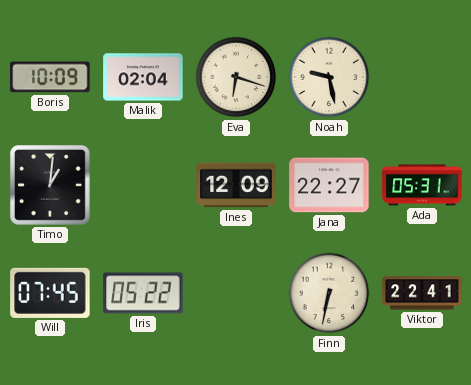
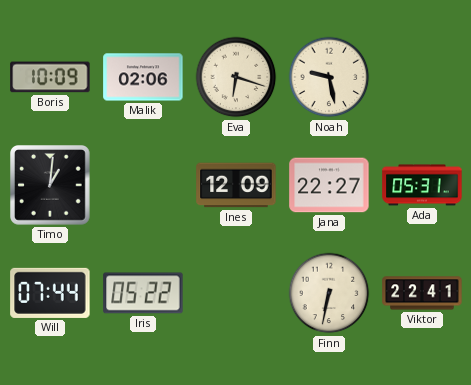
Malik: 02:04 -> 02:06
Will: 07:45 -> 07:44
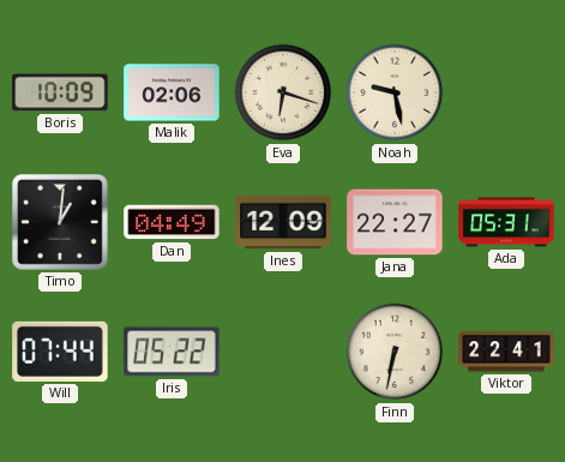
Dan: none -> 04:49
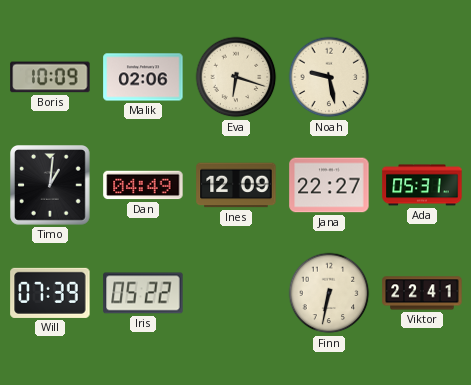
Will: 07:44 -> 07:39
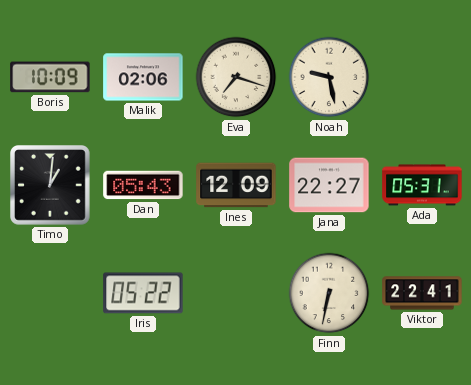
Eva: 6:18 -> 7:18
Dan: 04:49 -> 05:43
Will: 07:39 -> none
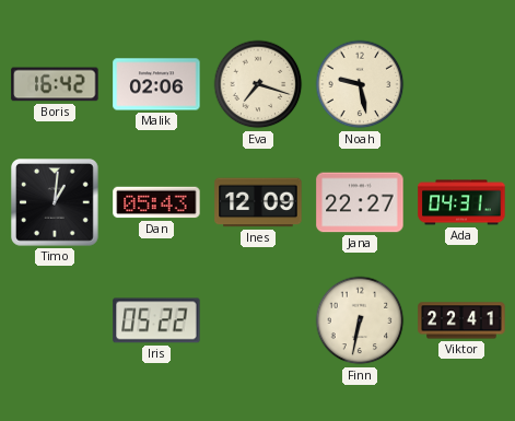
Boris: 10:09 -> 16:42
Ada: 05:31 -> 04:31
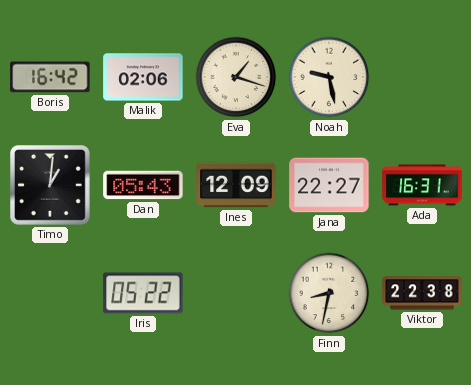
Eva: 7:18 -> 1:18
Ada: 04:31 -> 16:31
Finn: 6:32 -> 8:32
Viktor: 22:41 -> 22:38
